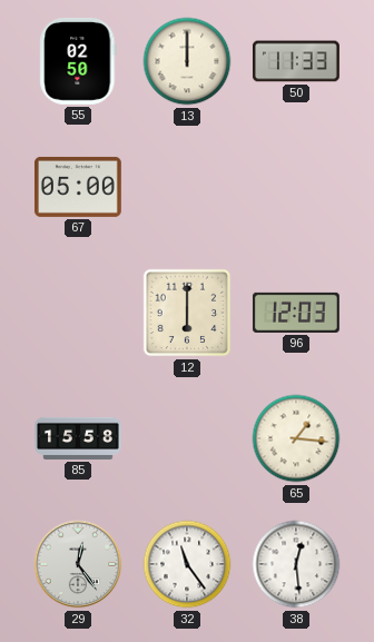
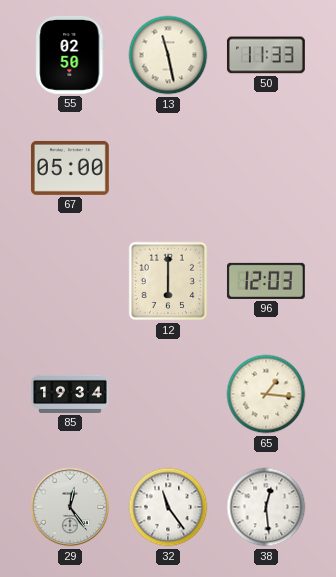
13: 12:00 -> 11:28
85: 15:58 -> 19:34
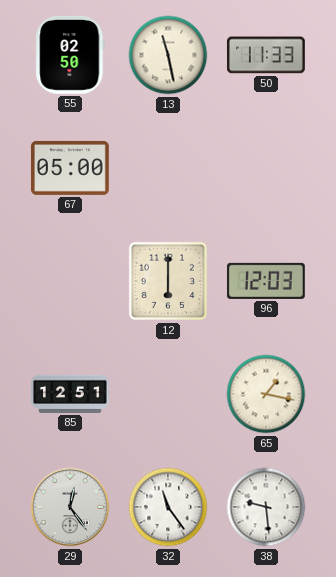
85: 19:34 -> 12:51
65: 1:16 -> 1:17
38: 12:29 -> 9:29
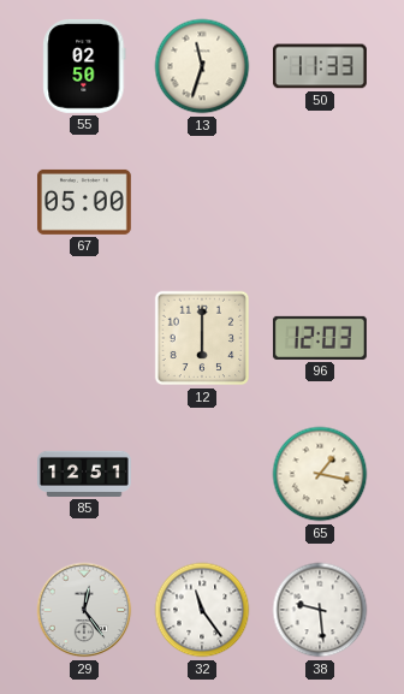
13: 11:28 -> 11:33
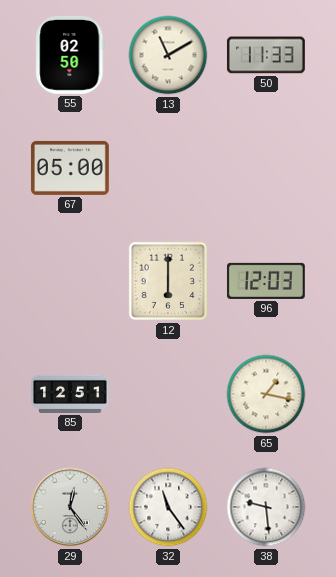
13: 11:33 -> 11:10
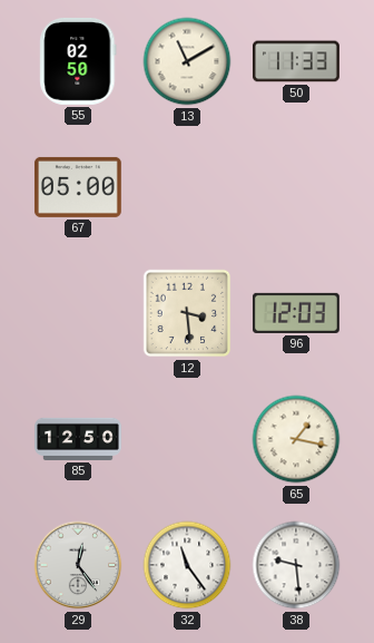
12: 6:00 -> 3:29
85: 12:51 -> 12:50
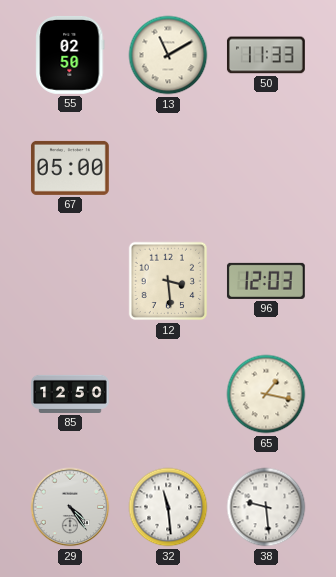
29: 12:24 -> 4:24
32: 11:24 -> 11:29
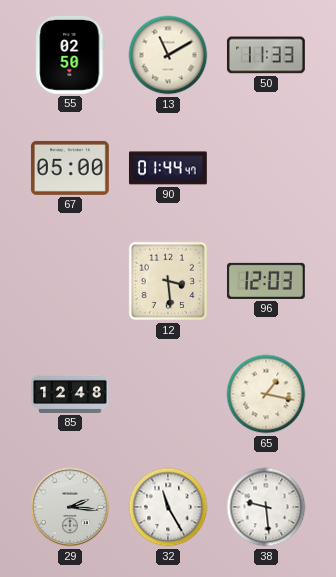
90: none -> 01:44
85: 12:50 -> 12:48
29: 4:24 -> 2:16
32: 11:29 -> 11:25
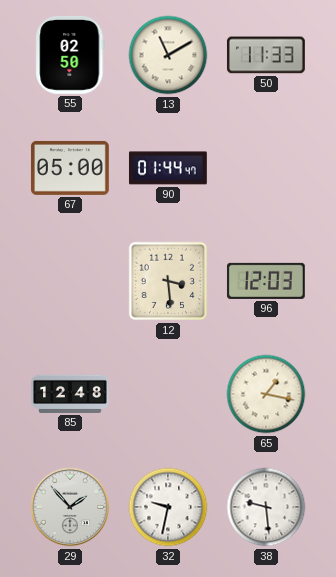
29: 2:16 -> 1:53
32: 11:25 -> 9:32
